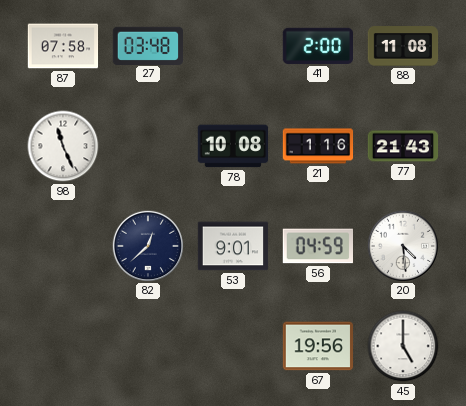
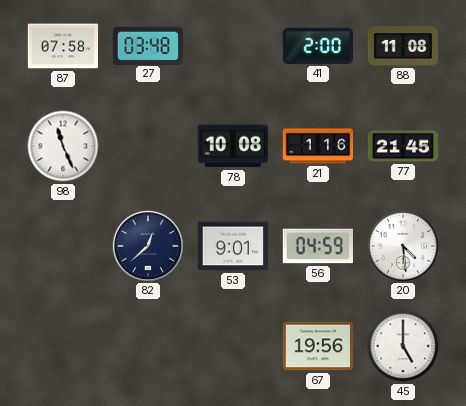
77: 21:43 -> 21:45
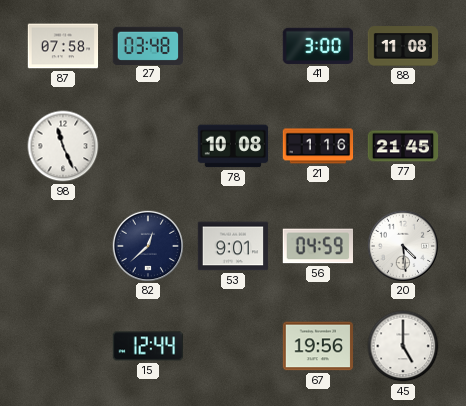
41: 2:00 -> 3:00
15: none -> 12:44
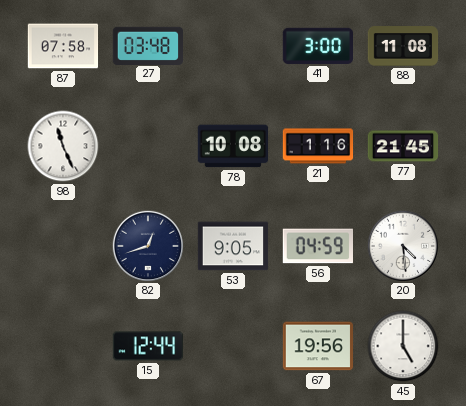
82: 12:38 -> 12:42
53: 9:01 -> 9:05
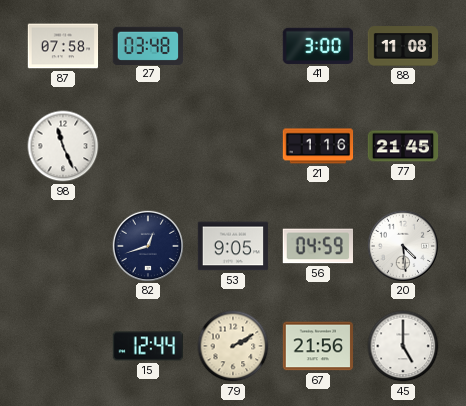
78: 10:08 -> none
79: none -> 2:10
67: 19:56 -> 21:56
